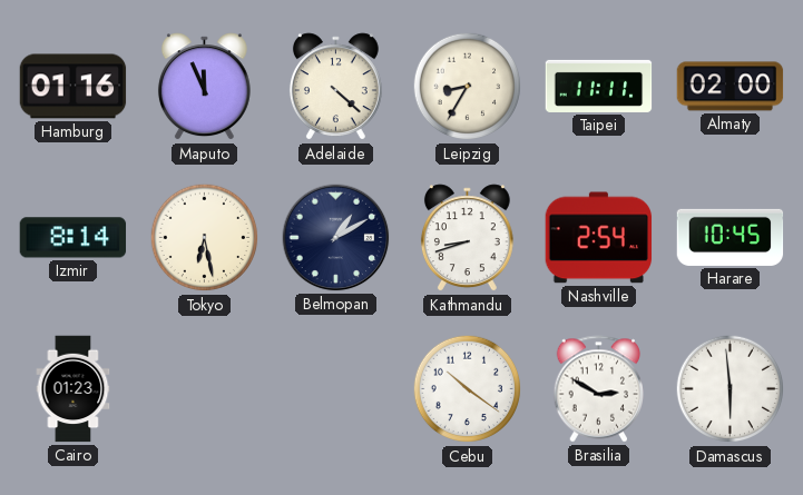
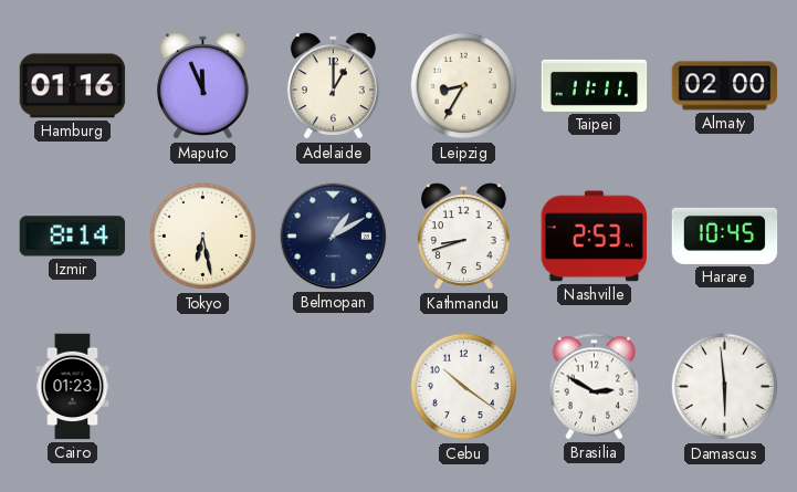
Adelaide: 4:22 -> 1:00
Nashville: 2:54 -> 2:53
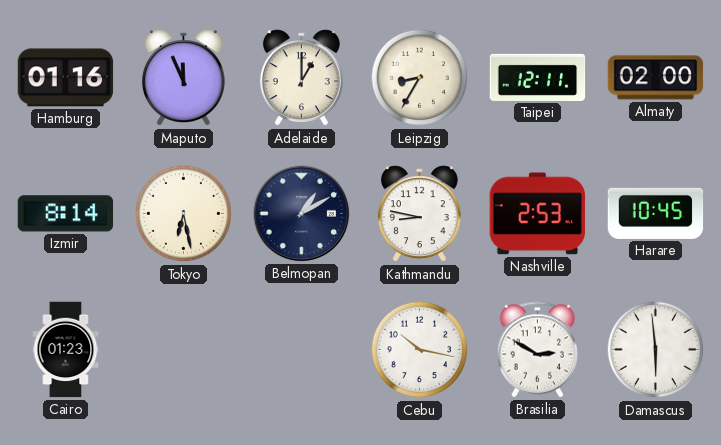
Taipei: 11:11 -> 12:11
Kathmandu: 8:42 -> 8:47
Cebu: 10:21 -> 10:17
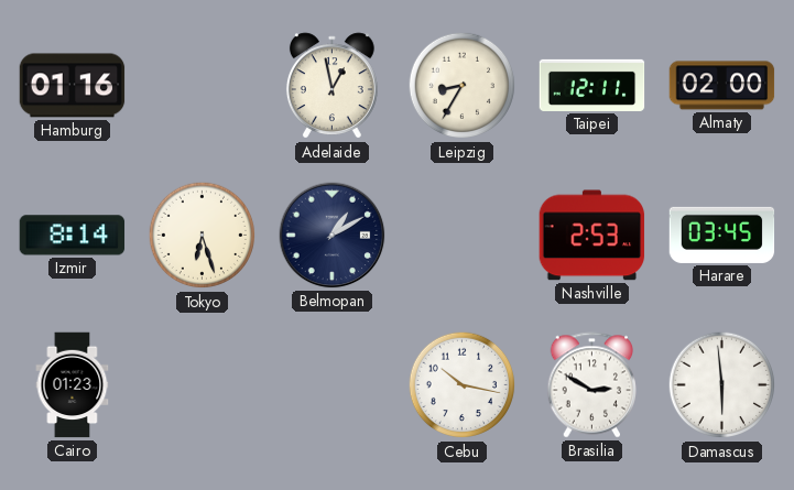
Maputo: 11:56 -> none
Adelaide: 1:00 -> 12:58
Tokyo: 6:28 -> 6:27
Kathmandu: 8:47 -> none
Harare: 10:45 -> 03:45
